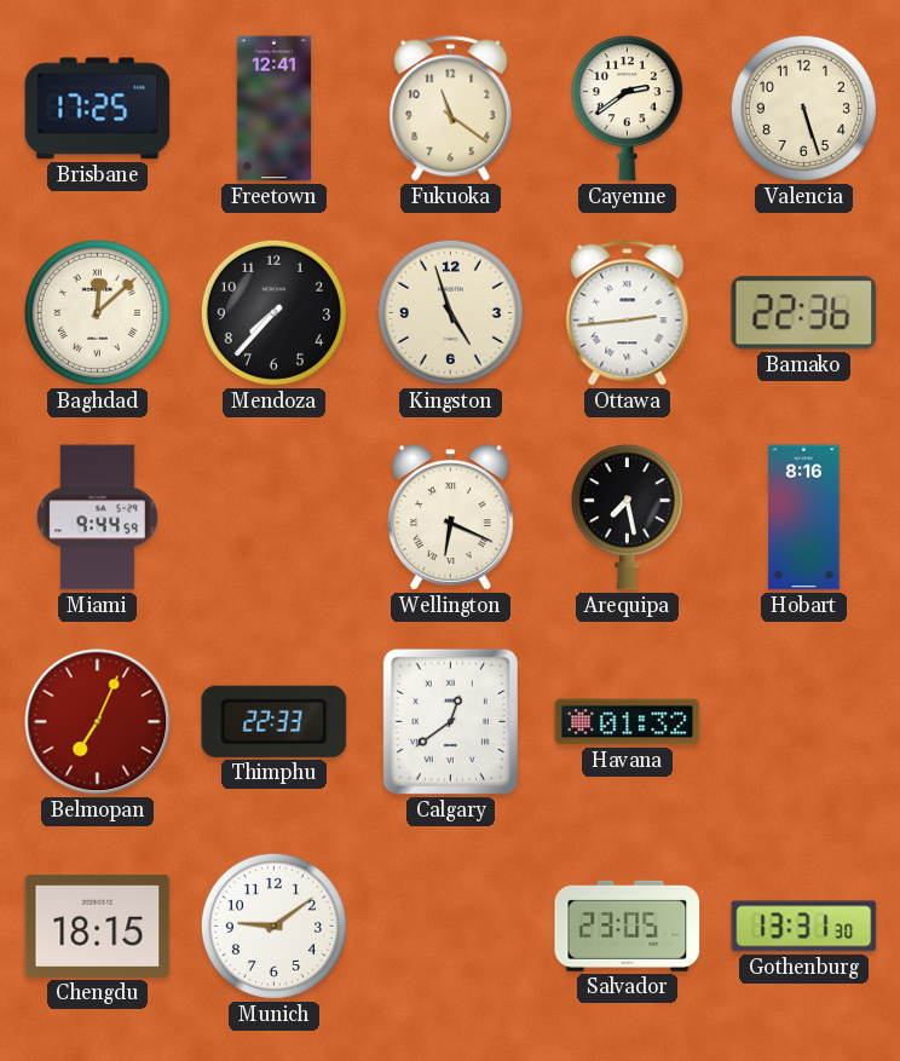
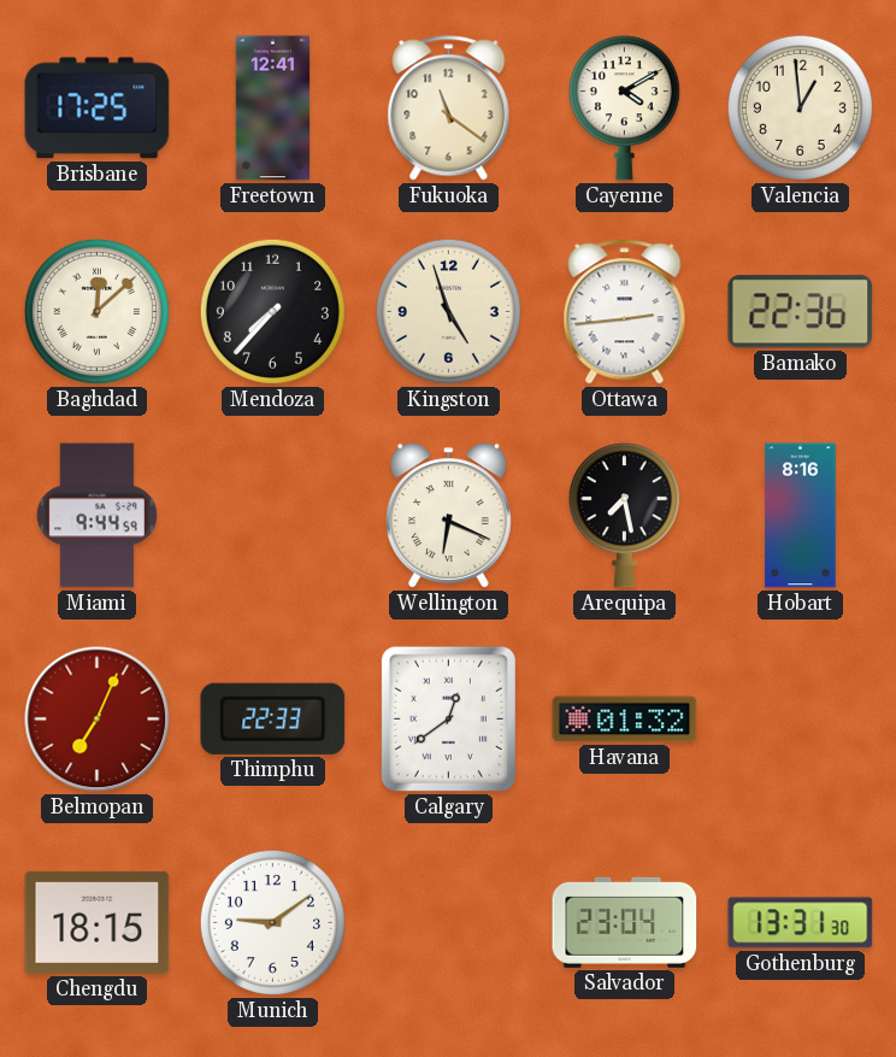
Cayenne: 2:39 -> 4:10
Valencia: 5:27 -> 12:59
Salvador: 23:05 -> 23:04
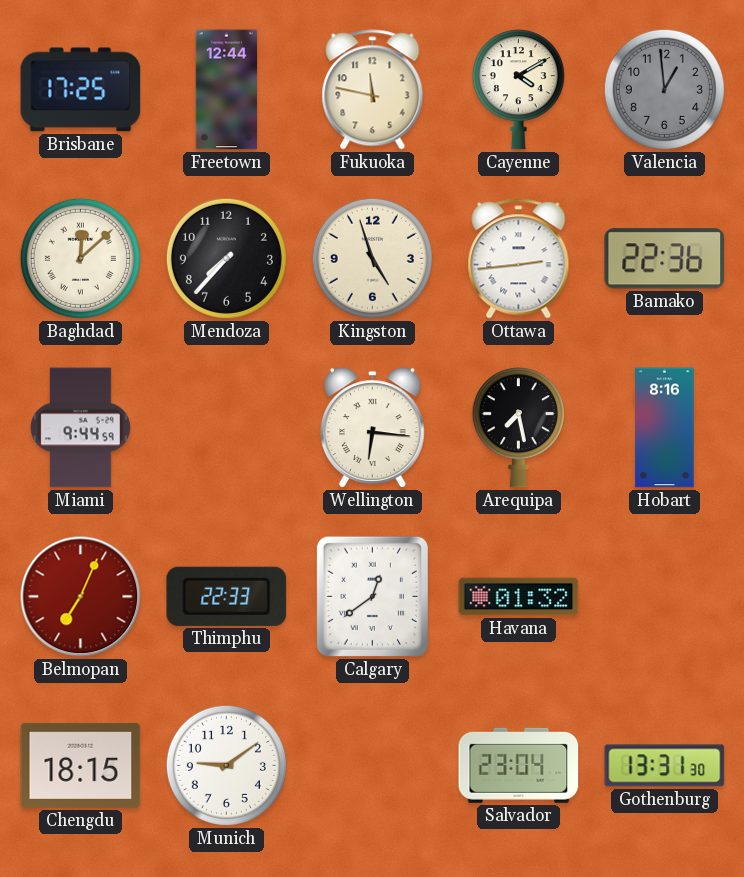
Freetown: 12:41 -> 12:44
Fukuoka: 11:21 -> 11:47
Valencia dial: cream -> grey
Wellington: 6:19 -> 6:16
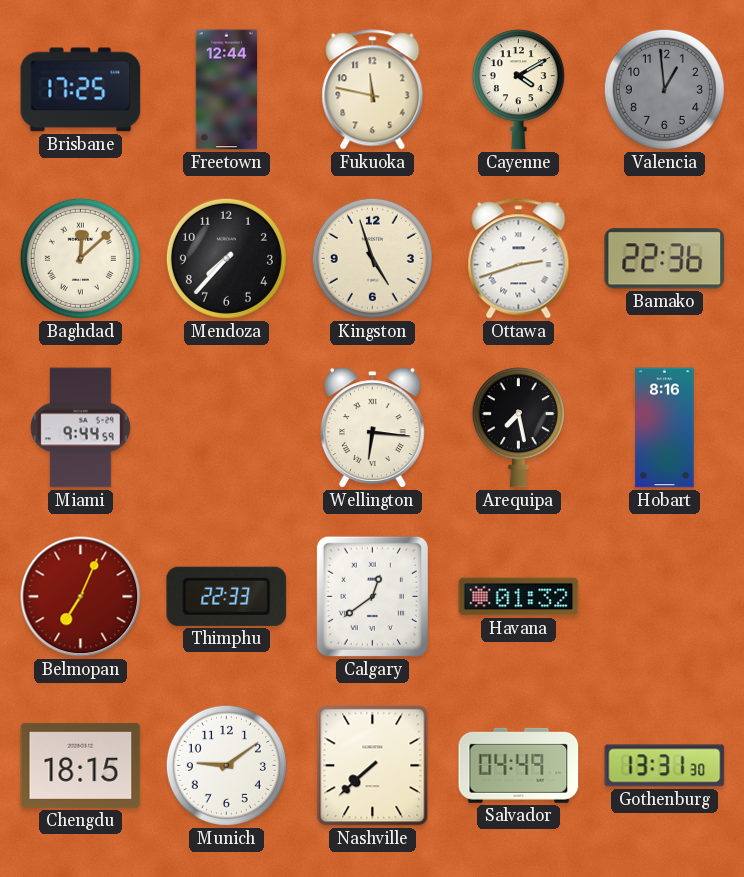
Ottawa: 2:44 -> 2:42
Nashville: none -> 7:38
Salvador: 23:04 -> 04:49
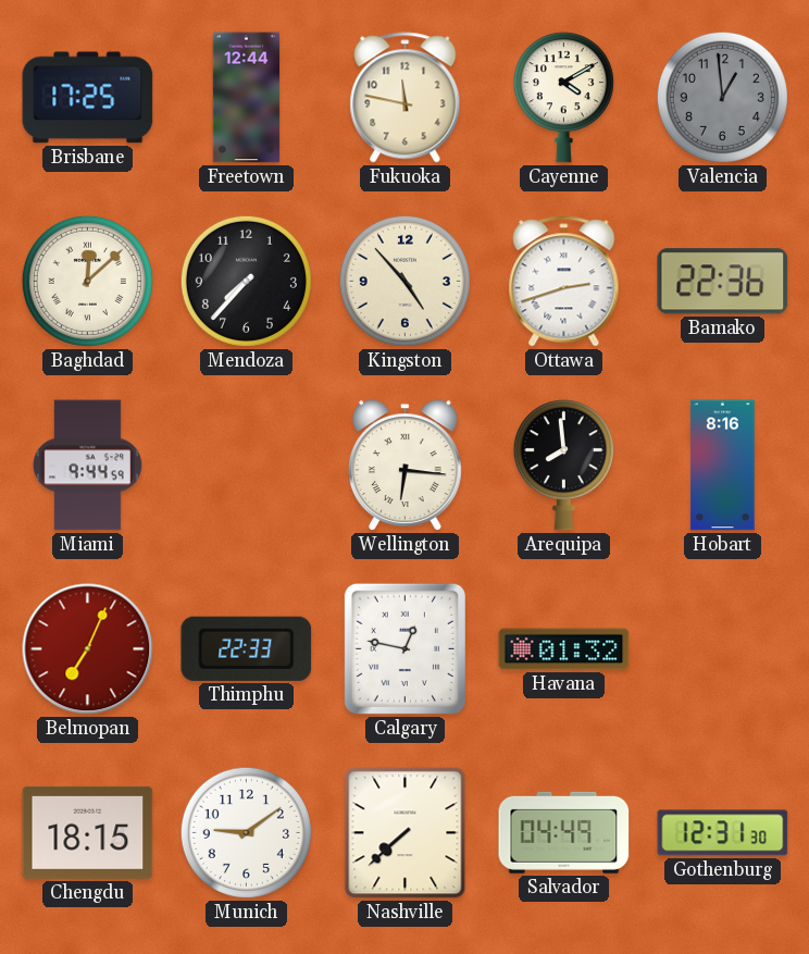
Kingston: 4:57 -> 4:53
Arequipa: 7:28 -> 7:59
Calgary: 12:39 -> 12:47
Gothenburg: 13:31 -> 12:31
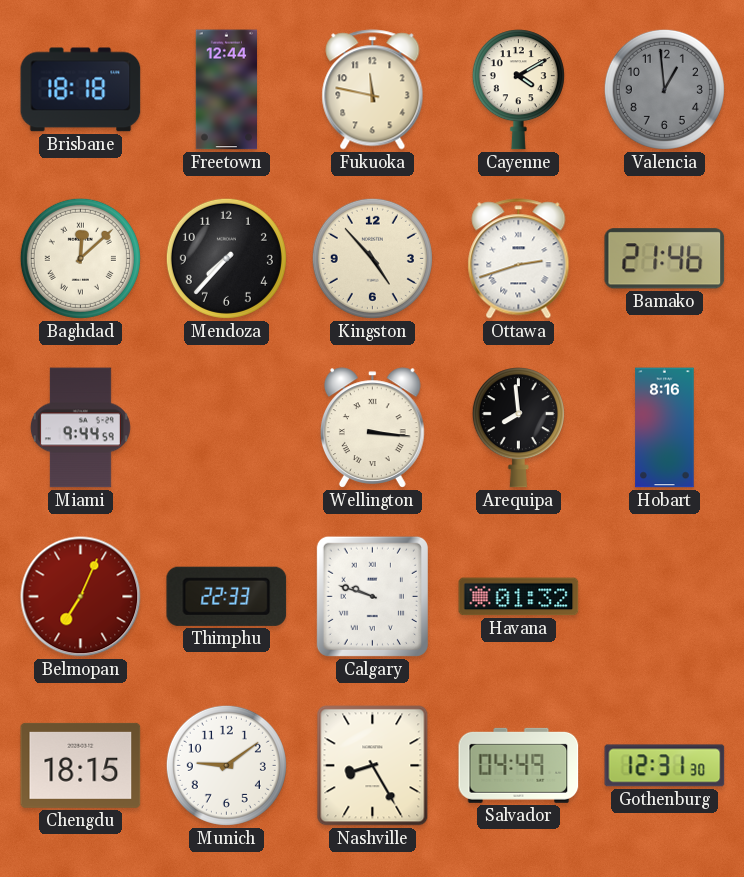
Brisbane: 17:25 -> 18:18
Bamako: 22:36 -> 21:46
Wellington: 6:16 -> 3:16
Calgary: 12:47 -> 9:48
Nashville: 7:38 -> 8:25
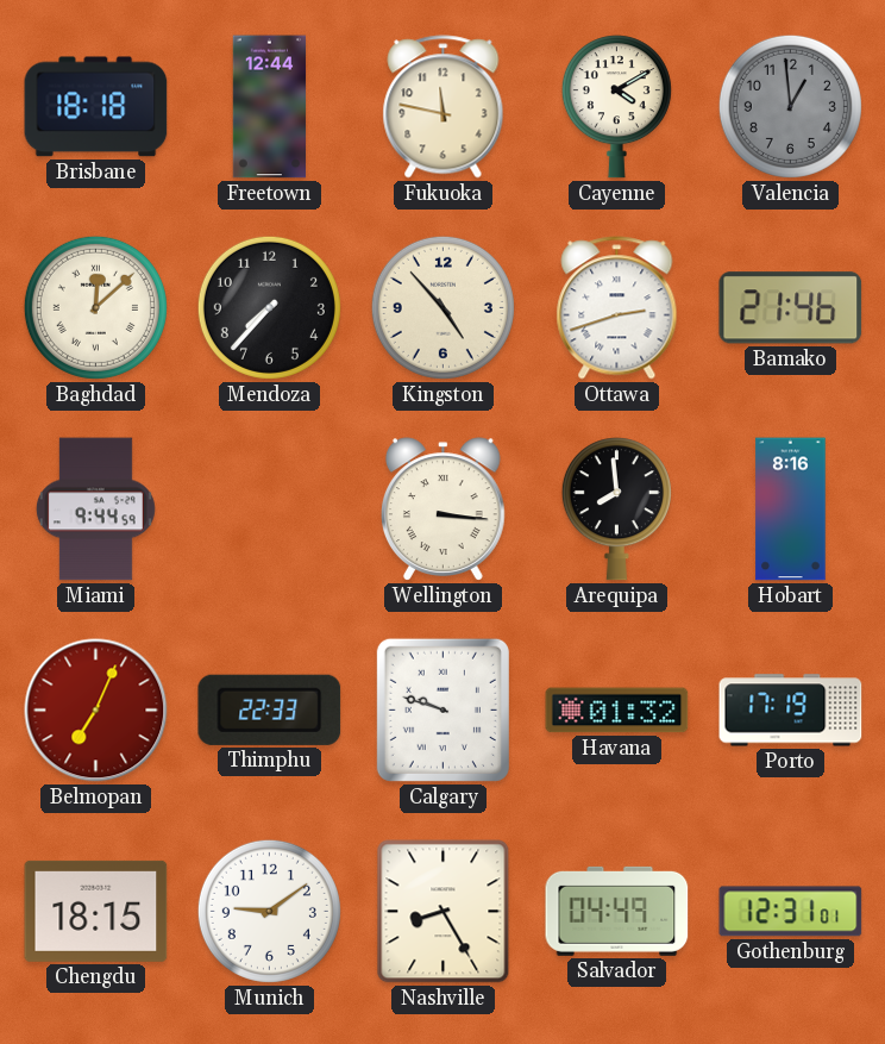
Porto: none -> 17:19
Gothenburg: 12:31:30 -> 12:31:01
